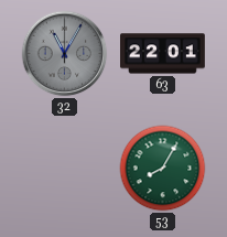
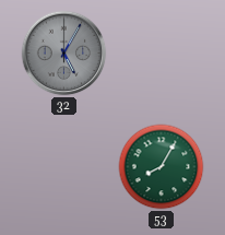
32: 11:05 -> 5:05
63: 22:01 -> none
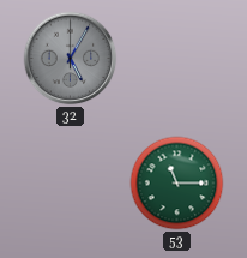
53: 8:05 -> 11:15
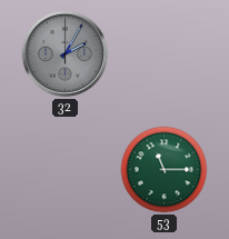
32: 5:05 -> 2:05
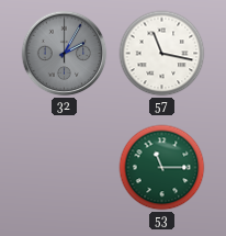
57: none -> 11:17
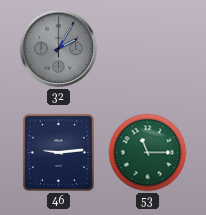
57: 11:17 -> none
46: none -> 9:14
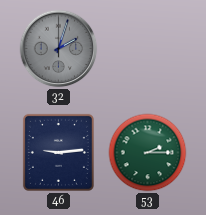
32: 2:05 -> 2:03
53: 11:15 -> 2:15
